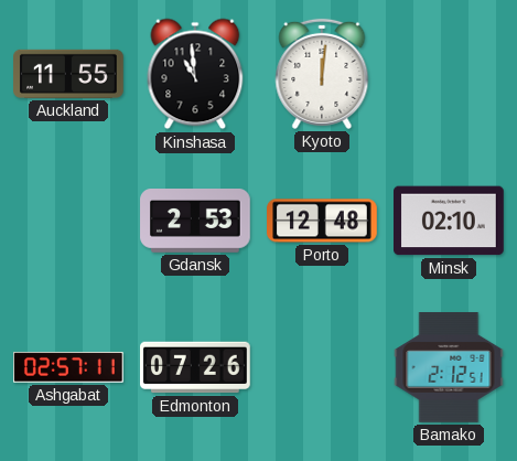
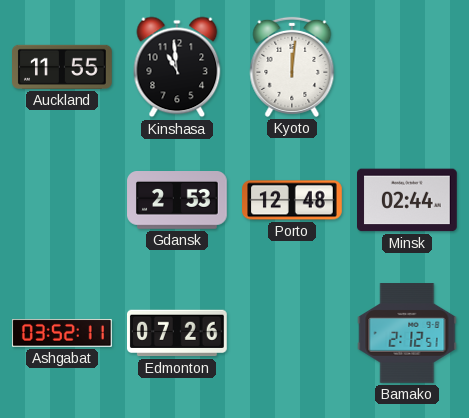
Minsk: 02:10 -> 02:44
Ashgabat: 02:57 -> 03:52
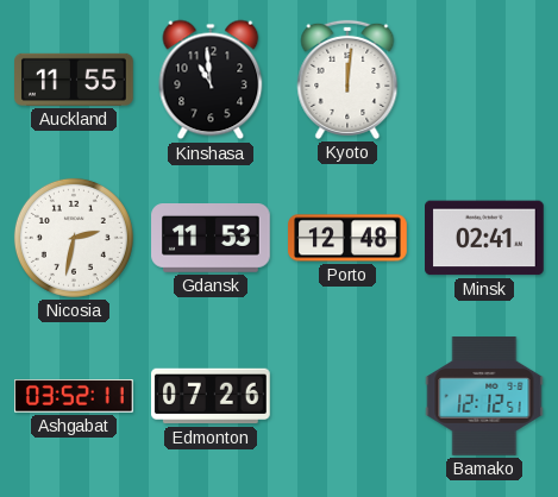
Nicosia: none -> 2:32
Gdansk: 2:53 -> 11:53
Minsk: 02:44 -> 02:41
Bamako: 2:12 -> 12:12
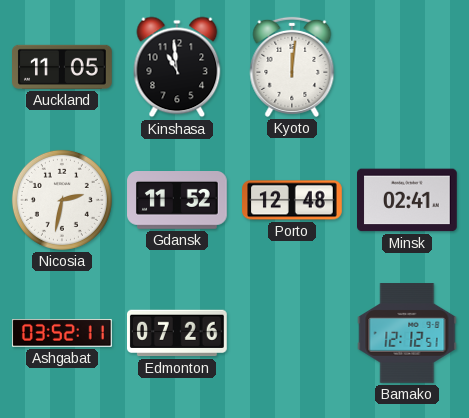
Auckland: 11:55 -> 11:05
Gdansk: 11:53 -> 11:52
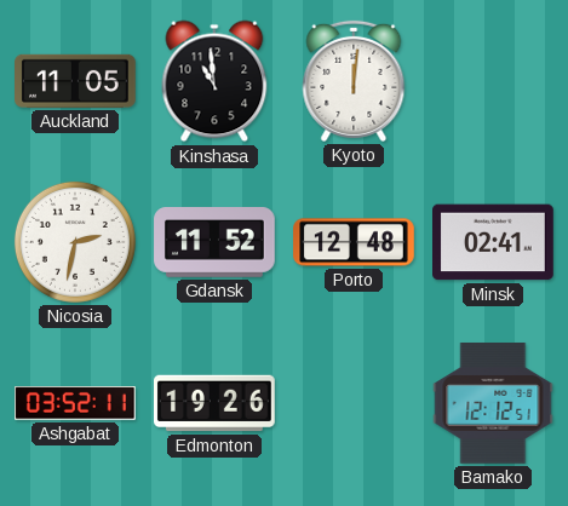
Edmonton: 07:26 -> 19:26
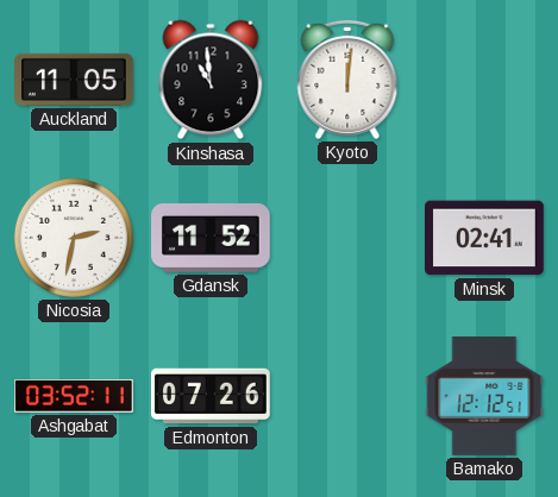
Porto: 12:48 -> none
Edmonton: 19:26 -> 07:26
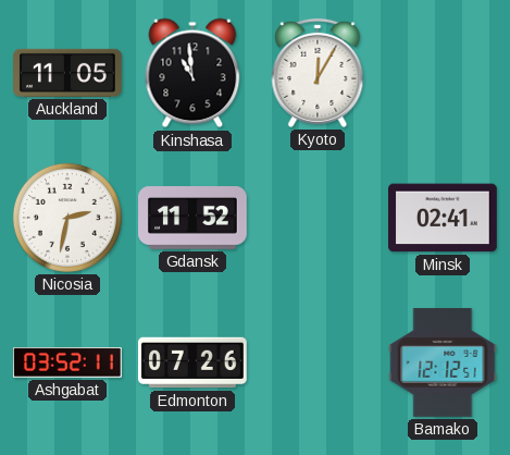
Kyoto: 12:01 -> 12:05
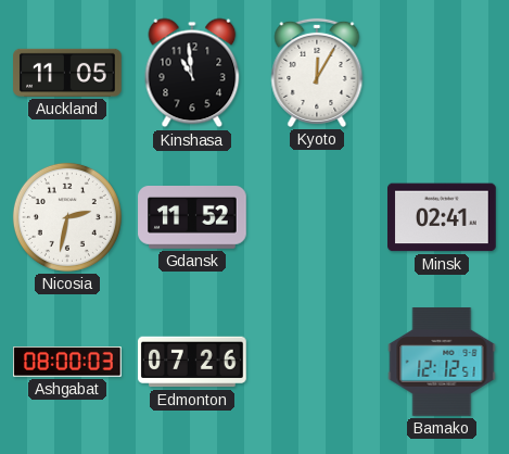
Ashgabat: 03:52 -> 08:00
